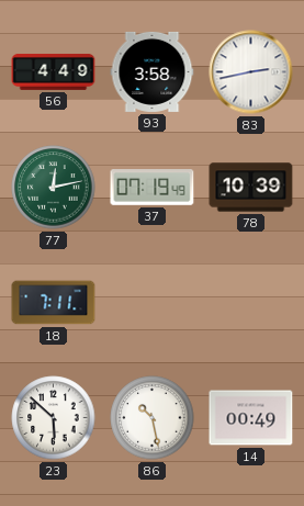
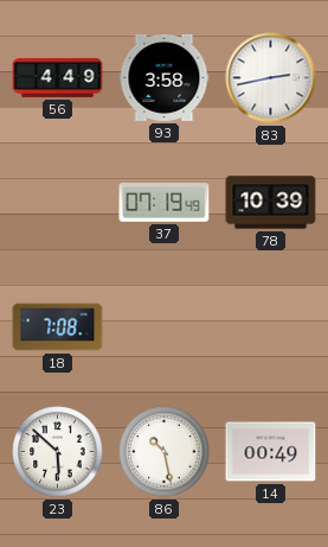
77: 12:13 -> none
18: 7:11 -> 7:08
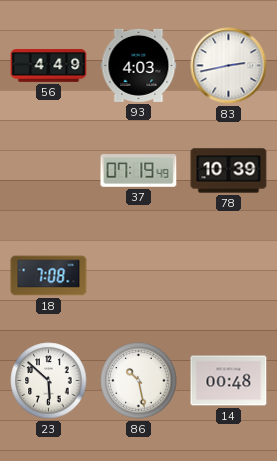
93: 3:58 -> 4:03
14: 00:49 -> 00:48
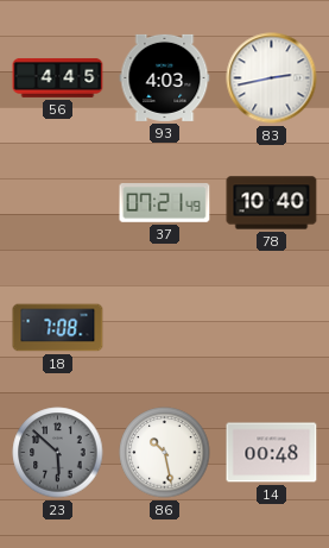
56: 4:49 -> 4:45
37: 07:19 -> 07:21
78: 10:39 -> 10:40
23 dial: white -> grey
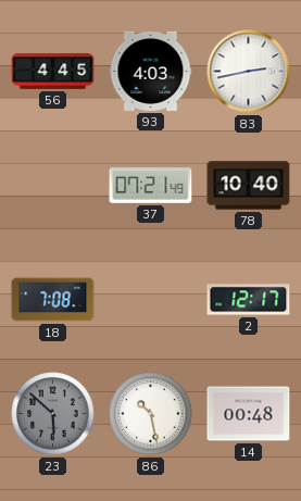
2: none -> 12:17
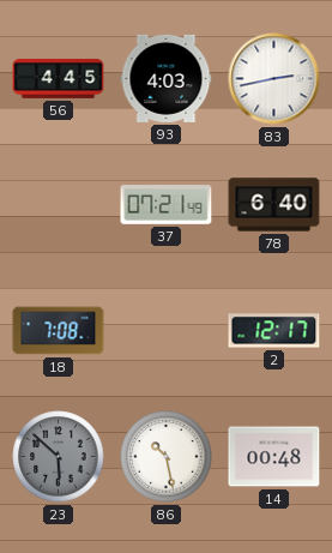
78: 10:40 -> 6:40
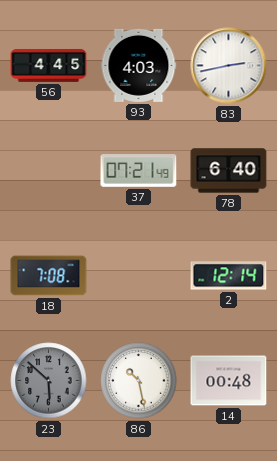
2: 12:17 -> 12:14
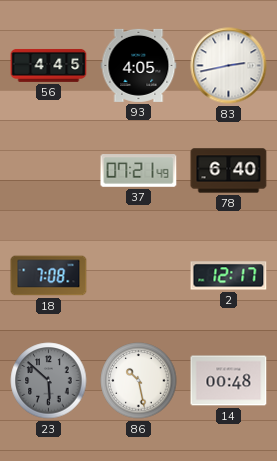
93: 4:03 -> 4:05
2: 12:14 -> 12:17
